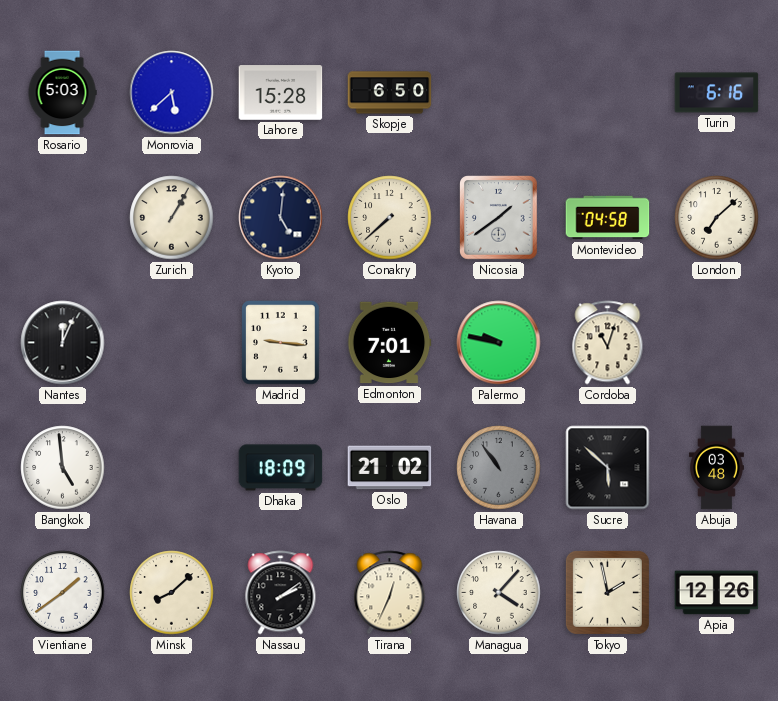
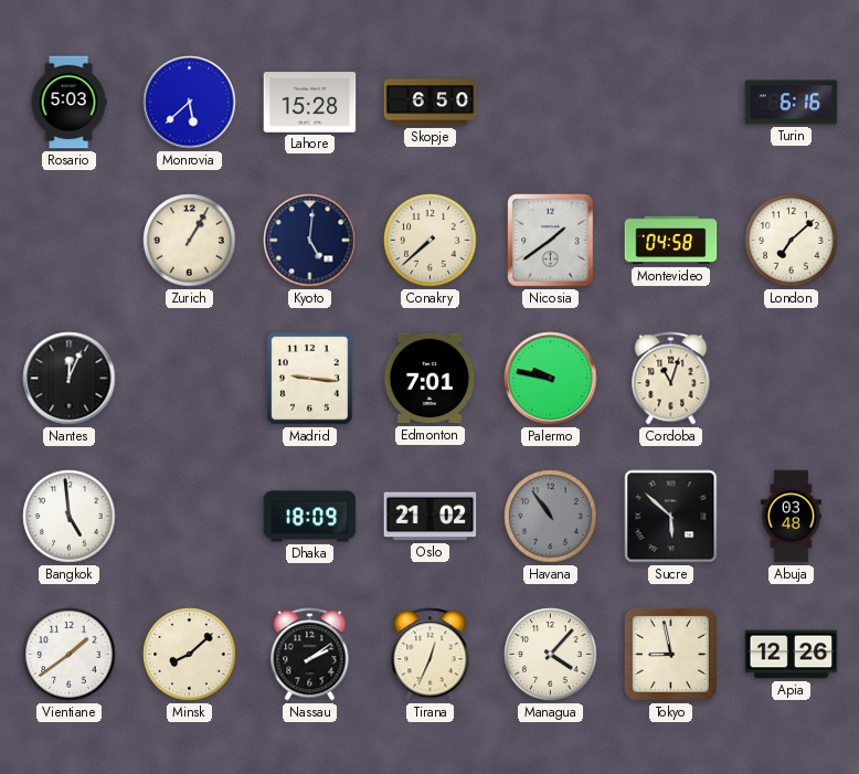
Tokyo: 1:58 -> 8:58
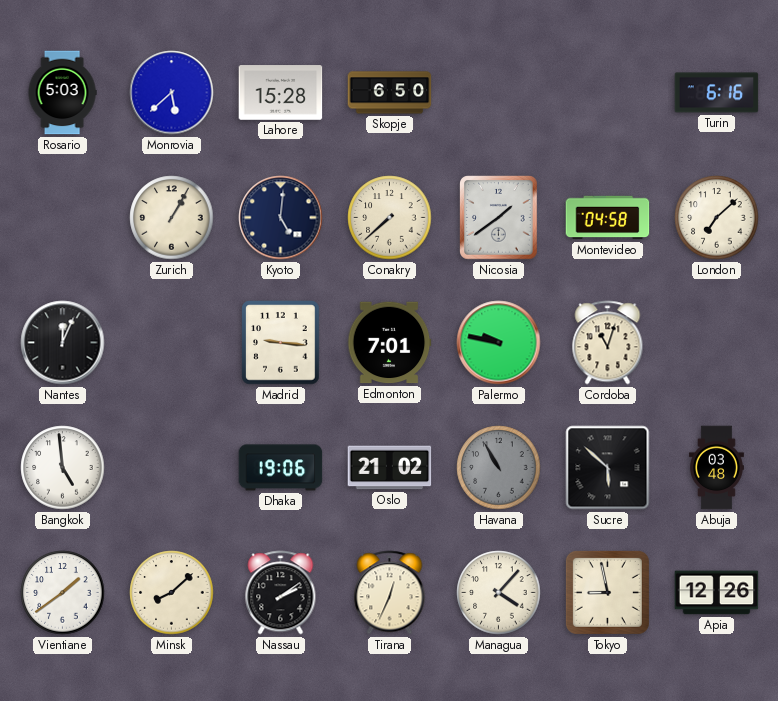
Dhaka: 18:09 -> 19:06
Havana: 10:54 -> 10:55
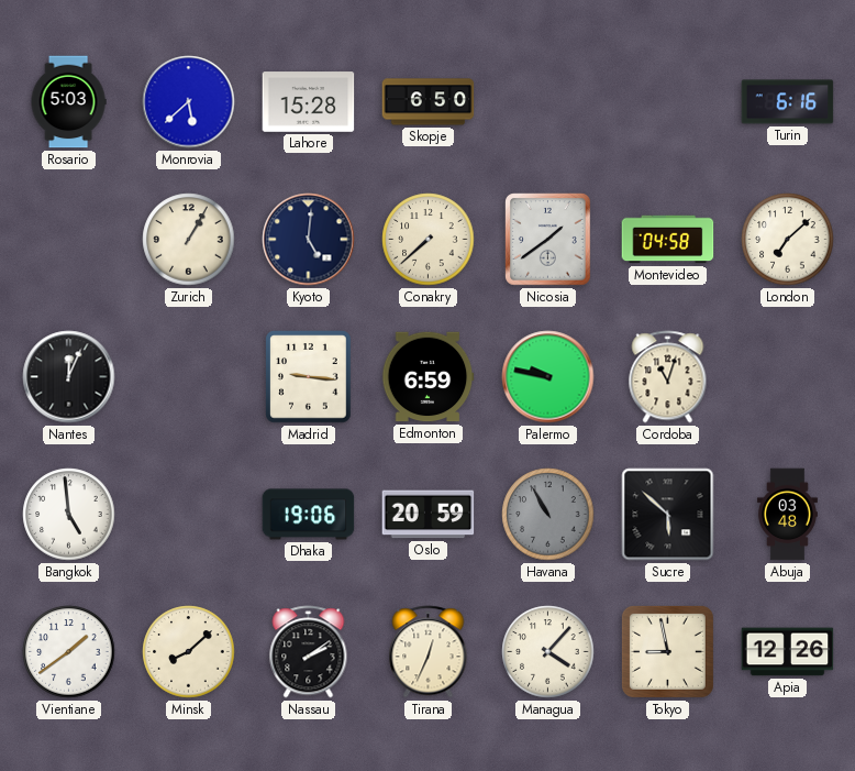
Edmonton: 7:01 -> 6:59
Oslo: 21:02 -> 20:59
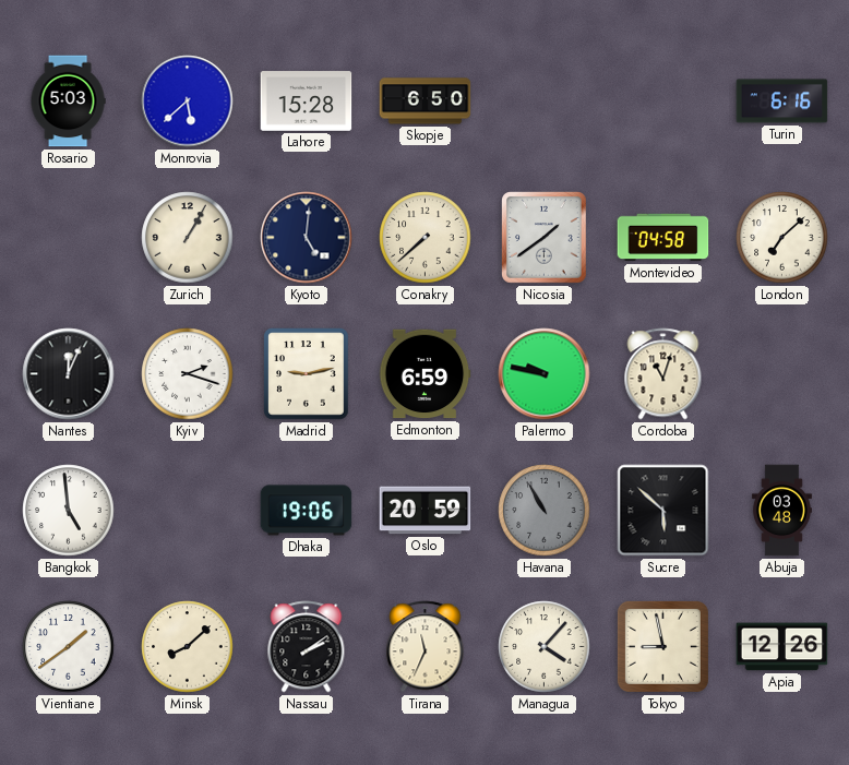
Kyiv: none -> 2:18
Madrid: 9:16 -> 9:13
Tirana: 12:34 -> 11:34
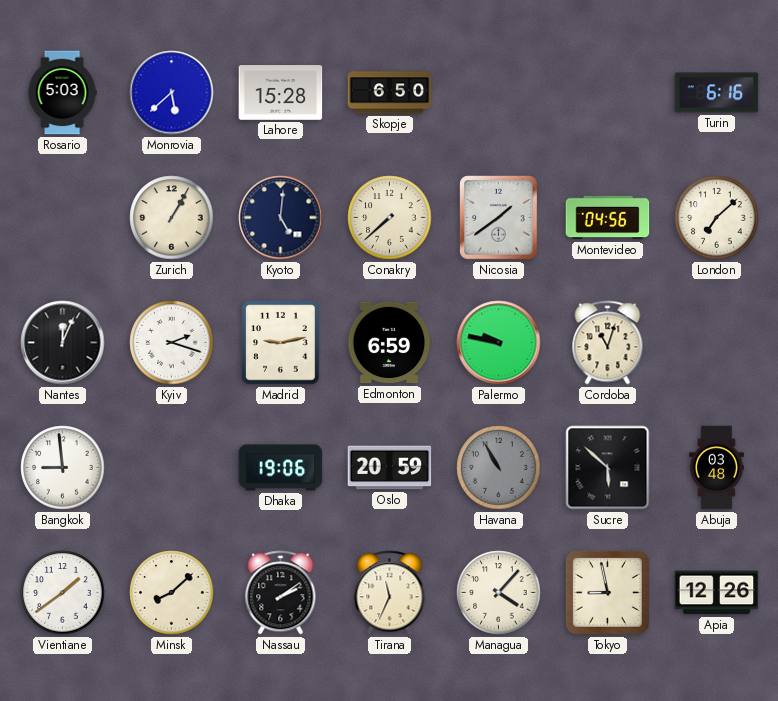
Montevideo: 04:58 -> 04:56
Bangkok: 4:59 -> 8:59
